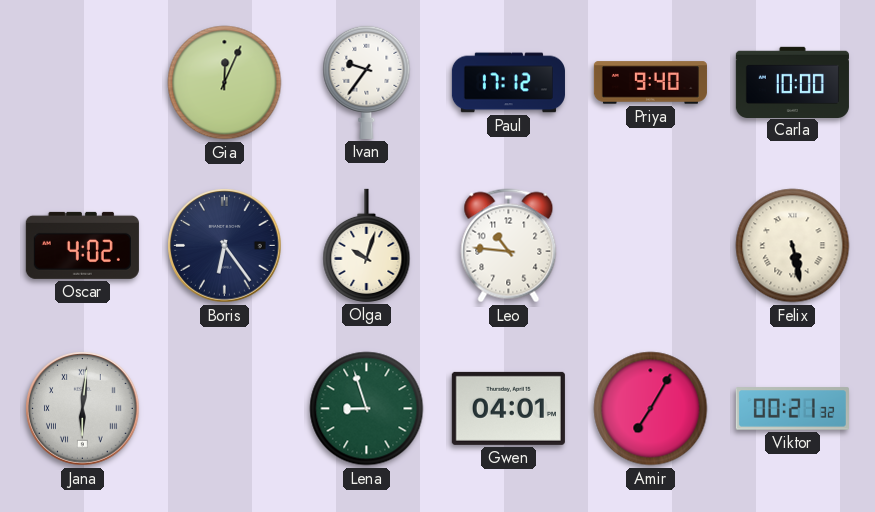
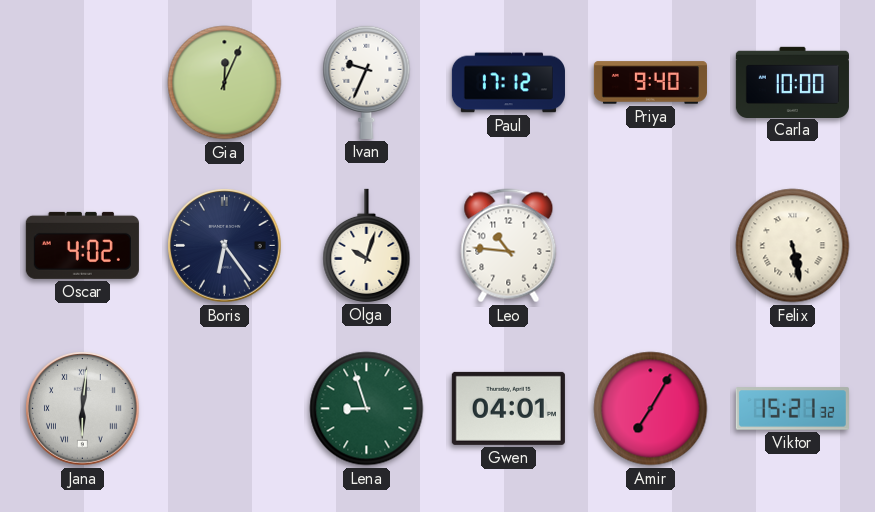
Ivan: 9:36 -> 9:34
Viktor: 00:21 -> 15:21
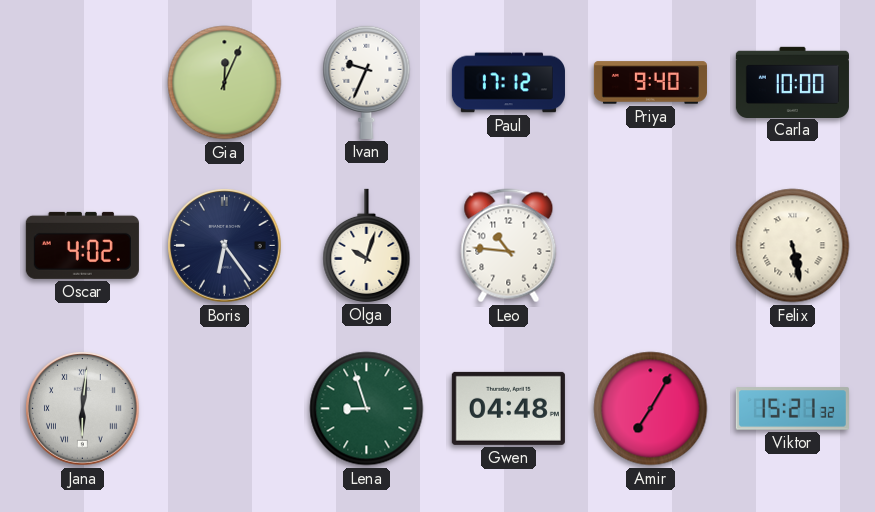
Gwen: 04:01 -> 04:48
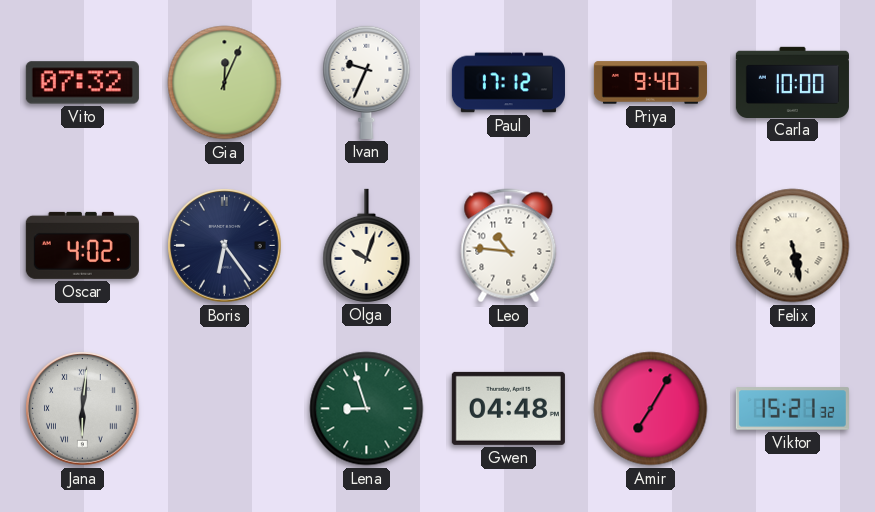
Vito: none -> 07:32
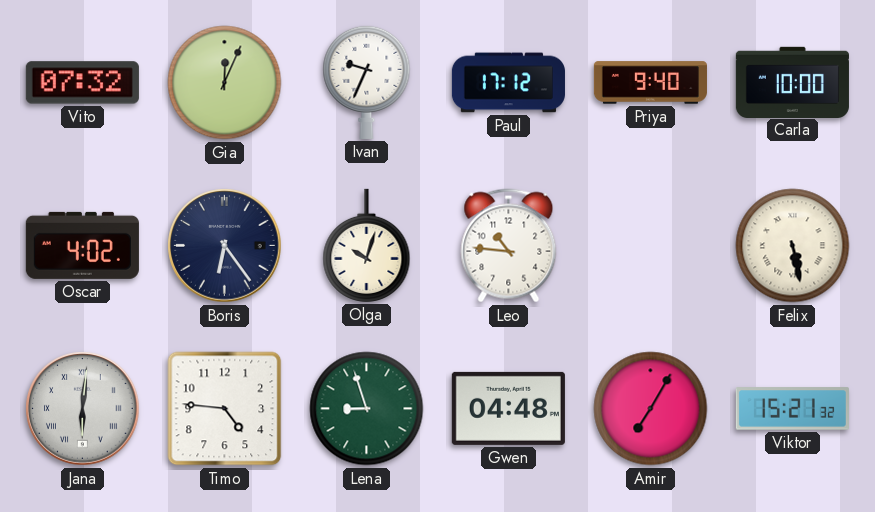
Timo: none -> 4:46
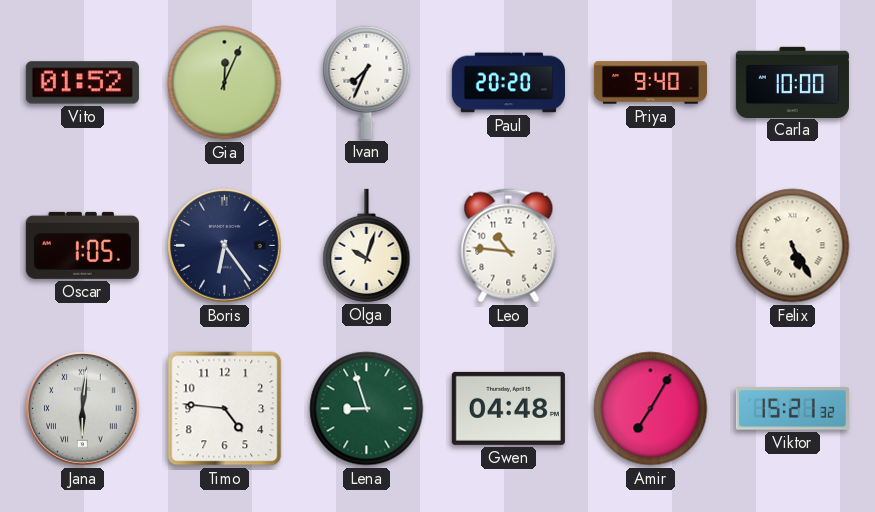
Vito: 07:32 -> 01:52
Ivan: 9:34 -> 7:34
Paul: 17:12 -> 20:20
Oscar: 4:02 -> 1:05
Felix: 5:28 -> 5:25
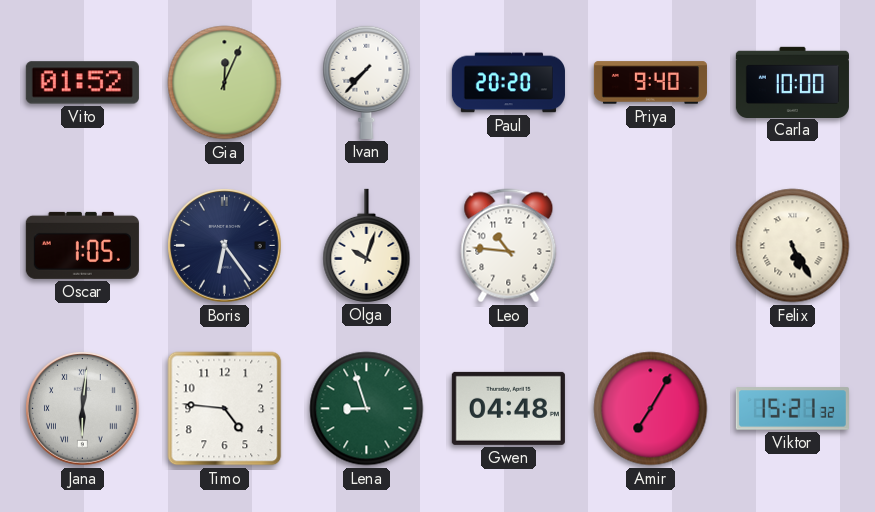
Ivan: 7:34 -> 7:37
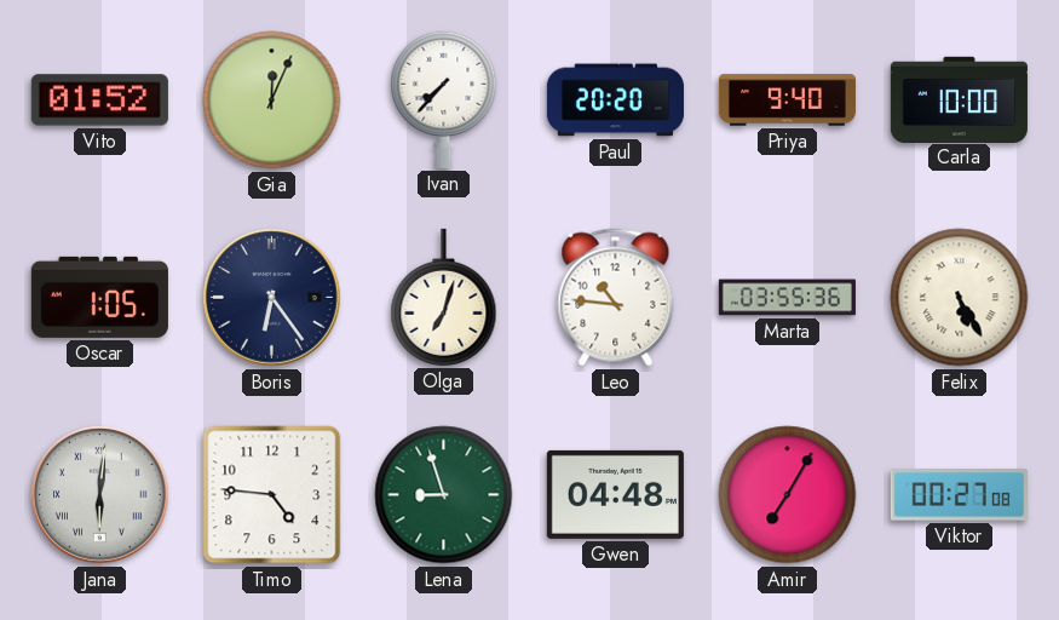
Olga: 10:03 -> 7:03
Marta: none -> 03:55
Viktor: 15:21 -> 00:27
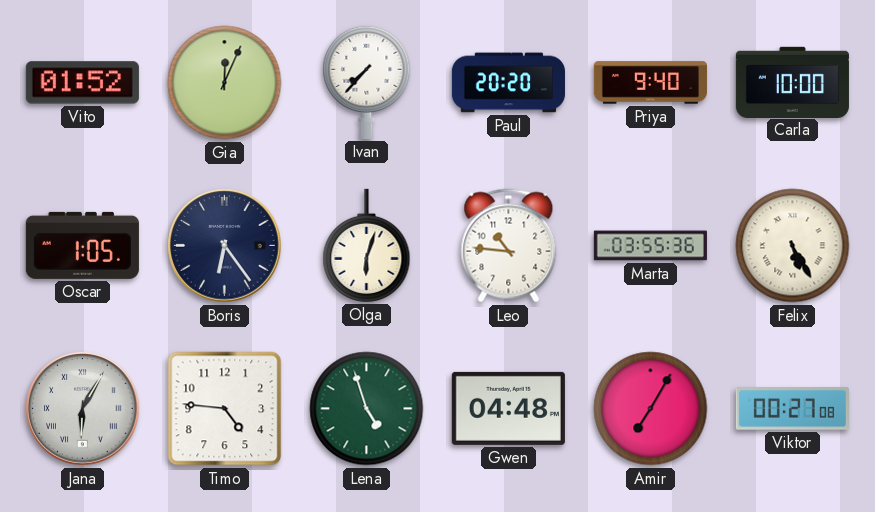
Olga: 7:03 -> 6:03
Jana: 6:01 -> 6:05
Lena: 8:57 -> 4:57
